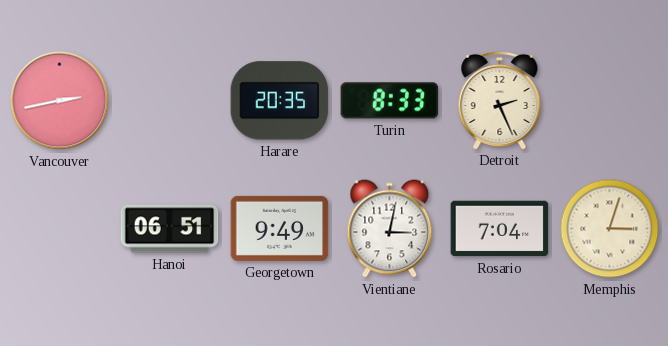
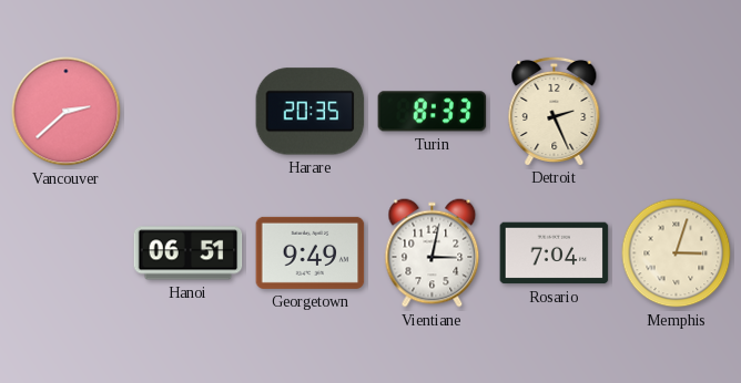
Vancouver: 2:43 -> 2:38
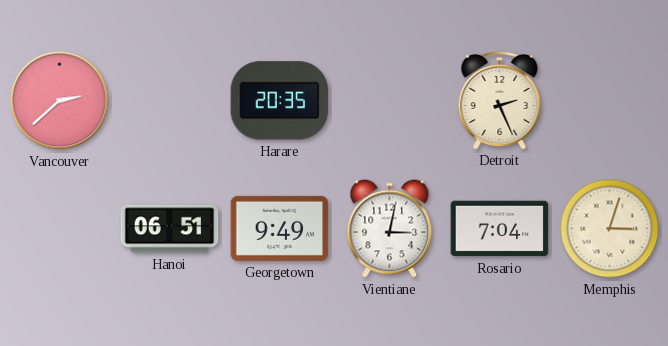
Turin: 8:33 -> none
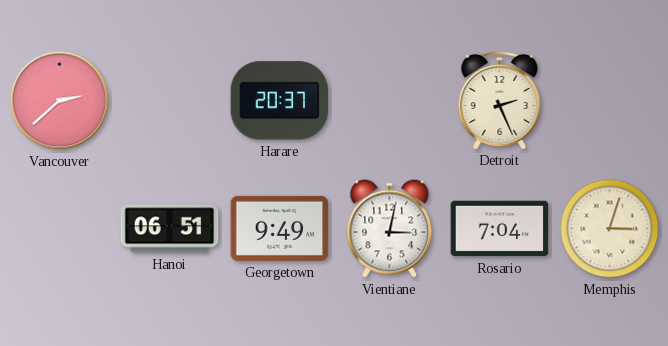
Harare: 20:35 -> 20:37
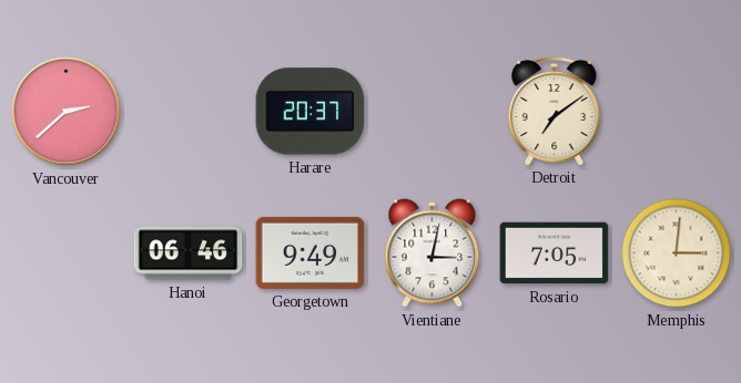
Detroit: 2:26 -> 7:09
Hanoi: 06:51 -> 06:46
Rosario: 7:04 -> 7:05
Memphis: 3:03 -> 3:01
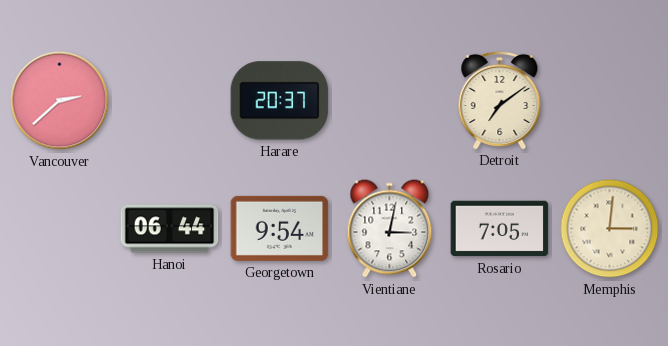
Hanoi: 06:46 -> 06:44
Georgetown: 9:49 -> 9:54
